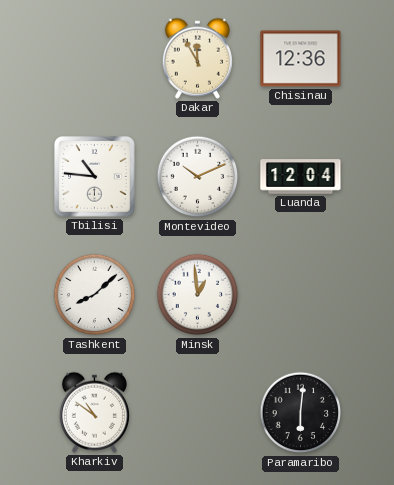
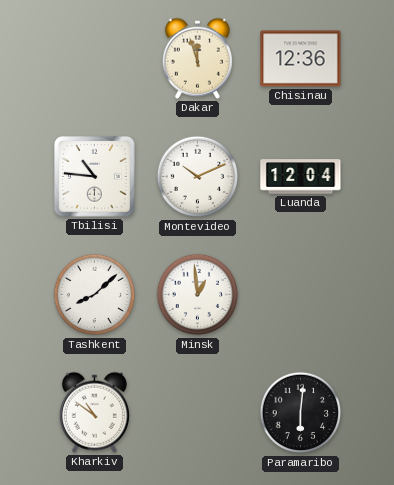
Dakar: 11:55 -> 11:57
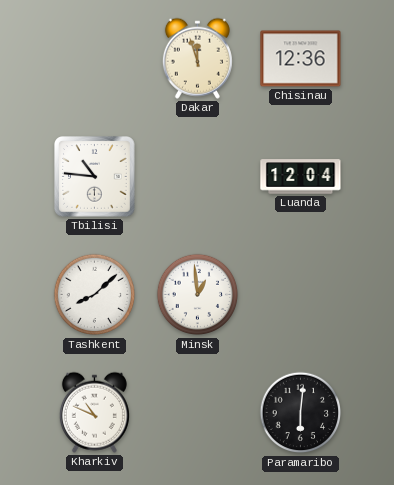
Montevideo: 10:11 -> none
Kharkiv: 10:51 -> 10:49
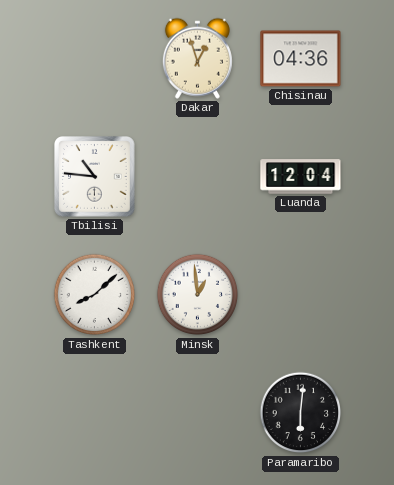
Dakar: 11:57 -> 12:57
Chisinau: 12:36 -> 04:36
Kharkiv: 10:49 -> none
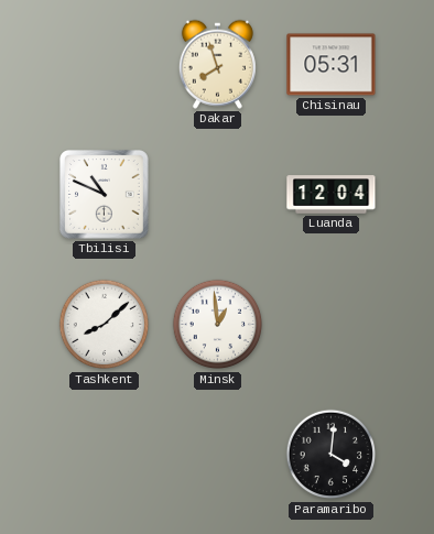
Dakar: 12:57 -> 7:57
Chisinau: 04:36 -> 05:31
Tbilisi: 10:46 -> 10:49
Paramaribo: 6:01 -> 4:01
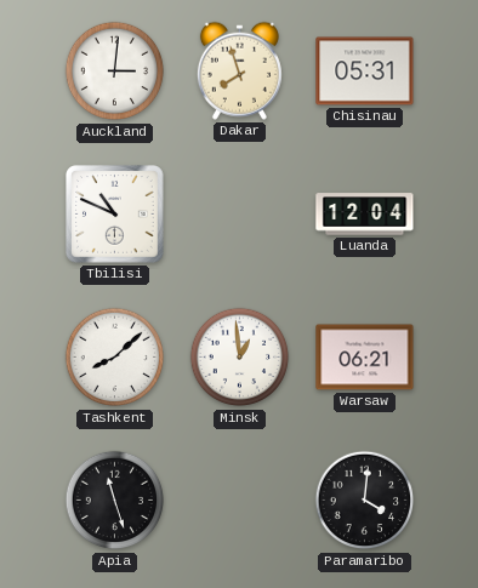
Auckland: none -> 3:01
Warsaw: none -> 06:21
Apia: none -> 11:27
